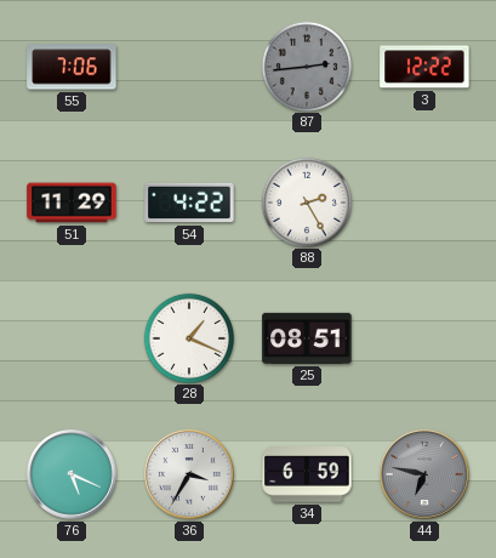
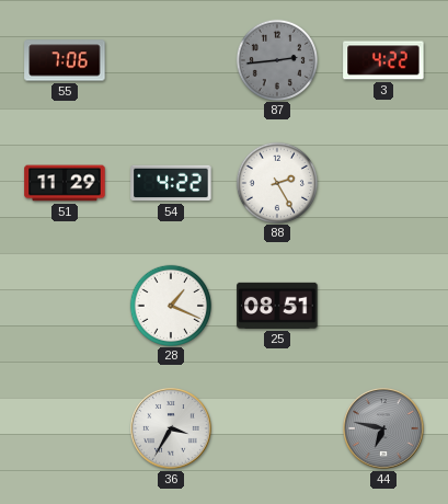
3: 12:22 -> 4:22
76: 5:19 -> none
34: 6:59 -> none
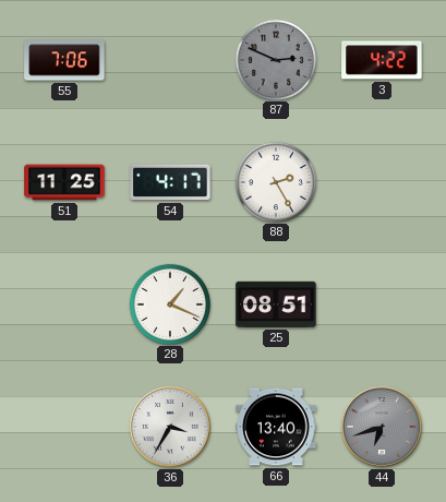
87: 2:44 -> 2:49
51: 11:29 -> 11:25
54: 4:22 -> 4:17
66: none -> 13:40
44: 6:47 -> 6:42
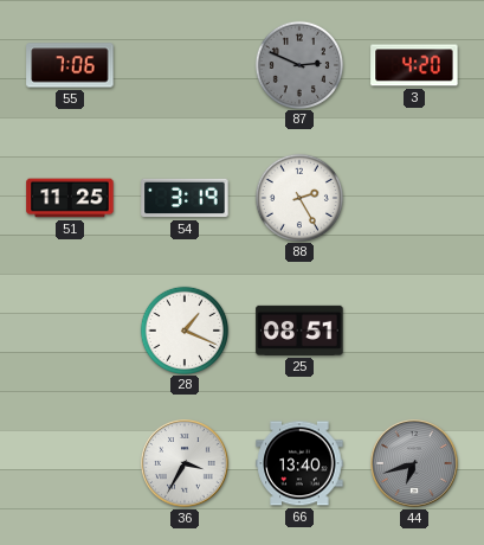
3: 4:22 -> 4:20
54: 4:17 -> 3:19
